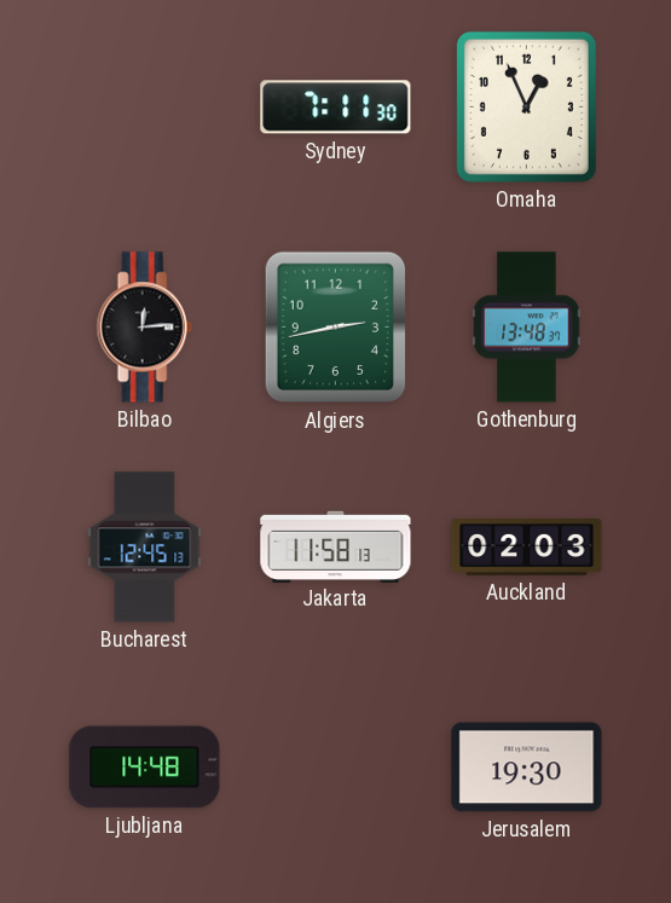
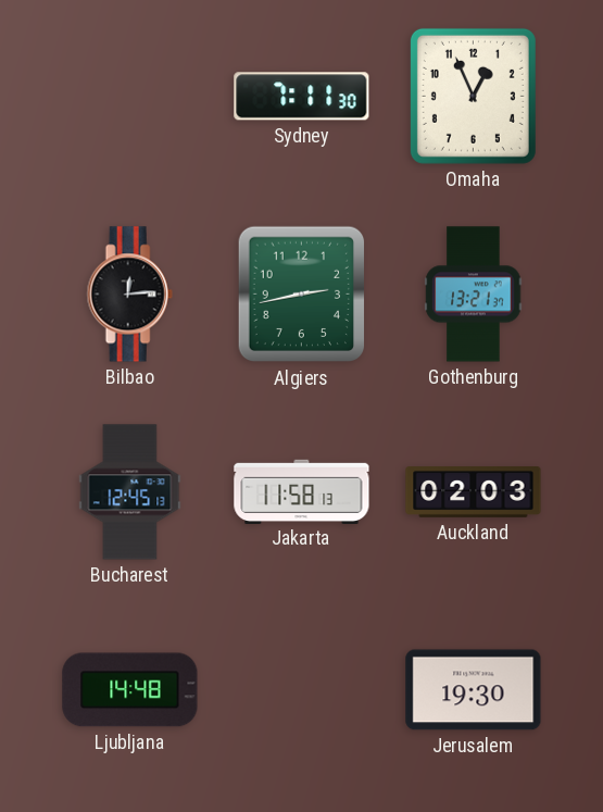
Gothenburg: 13:48 -> 13:21
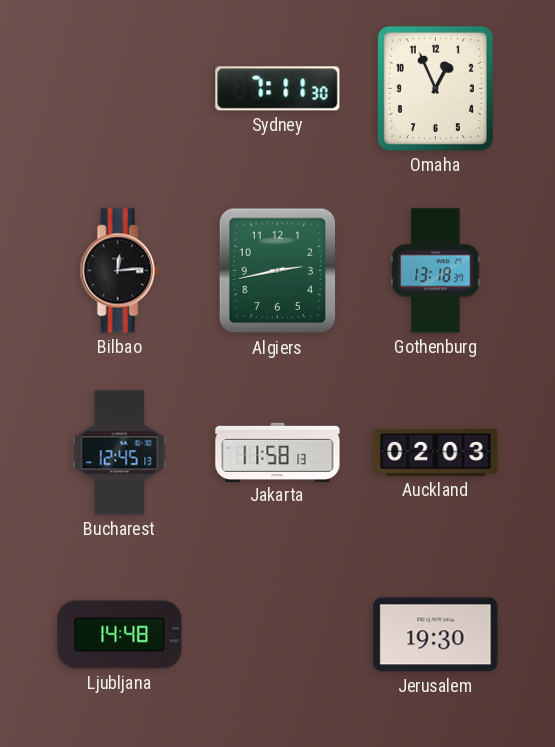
Gothenburg: 13:21 -> 13:18
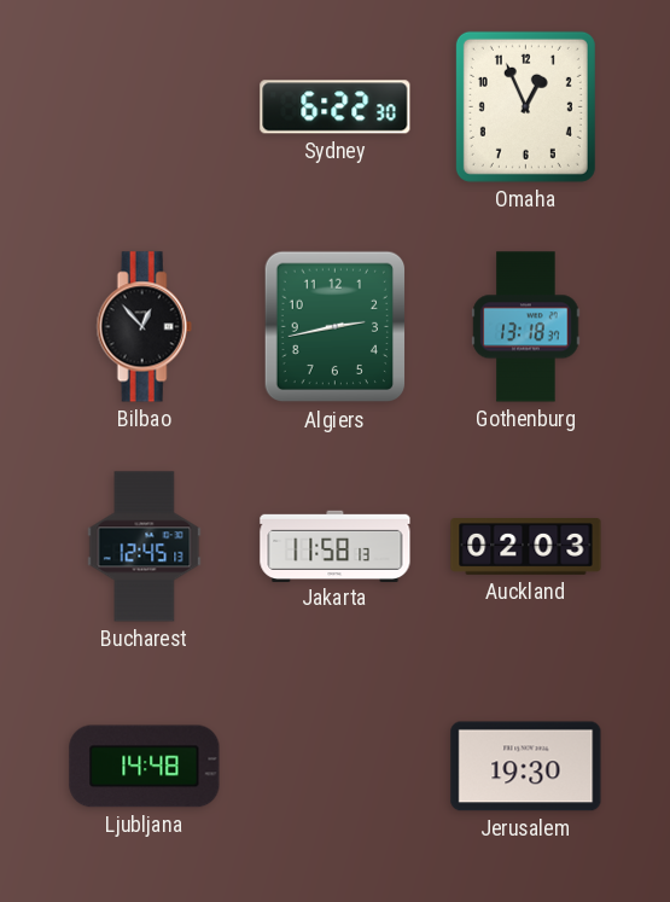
Sydney: 7:11 -> 6:22
Bilbao: 12:14 -> 12:53
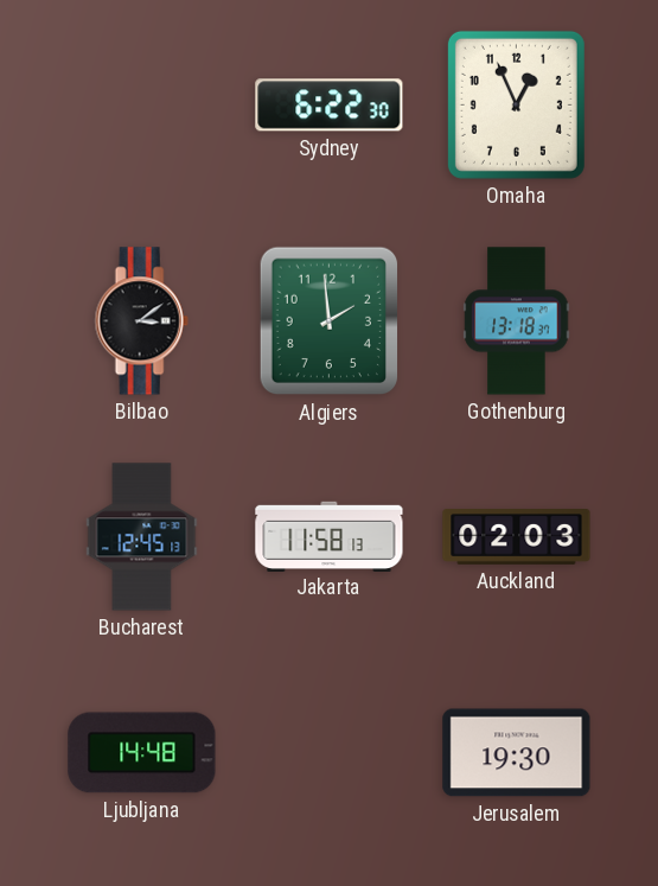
Bilbao: 12:53 -> 3:09
Algiers: 2:43 -> 1:59
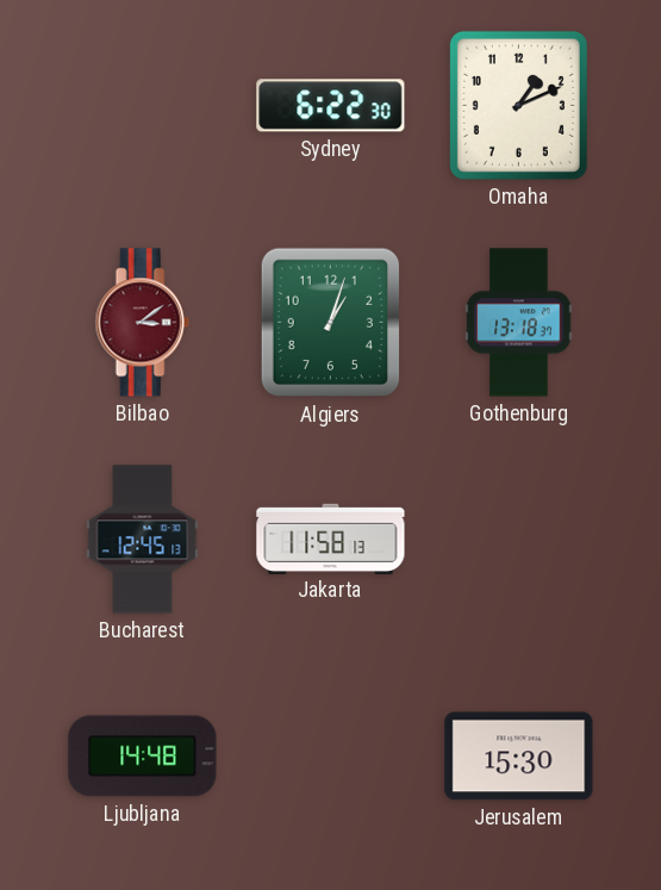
Omaha: 12:56 -> 1:11
Bilbao dial: black -> burgundy
Algiers: 1:59 -> 1:03
Auckland: 02:03 -> none
Jerusalem: 19:30 -> 15:30
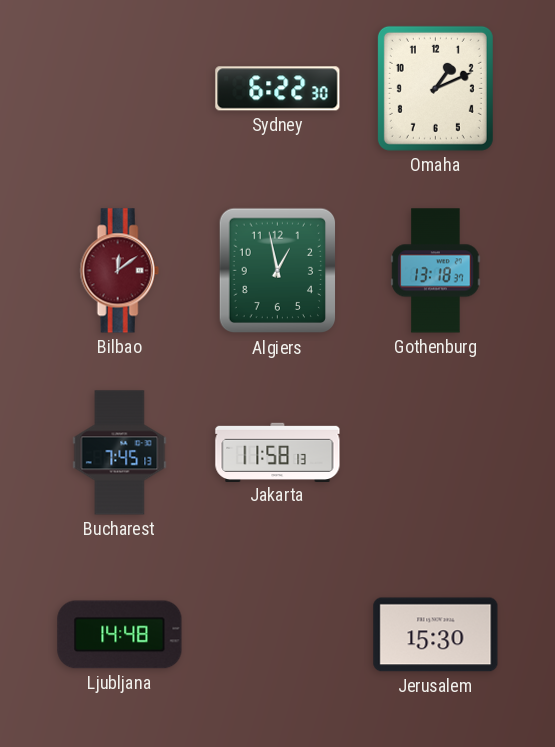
Bilbao: 3:09 -> 12:09
Algiers: 1:03 -> 12:58
Bucharest: 12:45 -> 7:45
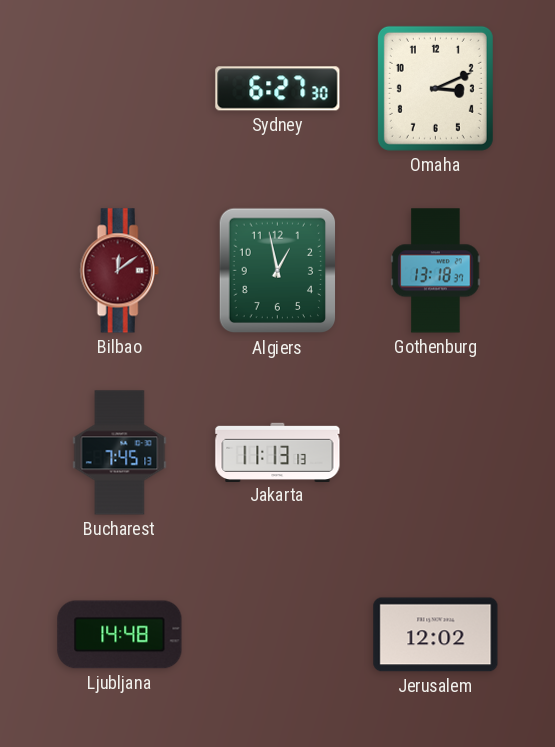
Sydney: 6:22 -> 6:27
Omaha: 1:11 -> 3:11
Jakarta: 11:58 -> 11:13
Jerusalem: 15:30 -> 12:02
